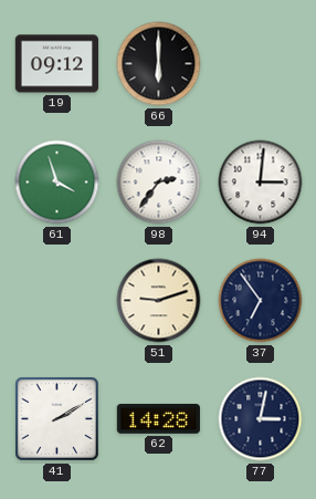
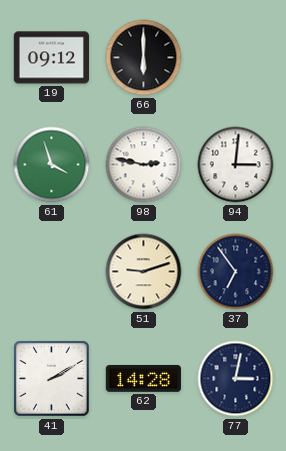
98: 2:36 -> 2:47
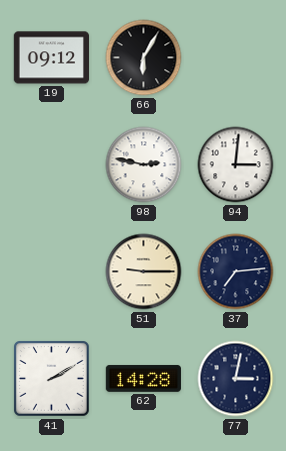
66: 6:00 -> 6:05
61: 3:57 -> none
51: 9:12 -> 9:15
37: 6:54 -> 7:14
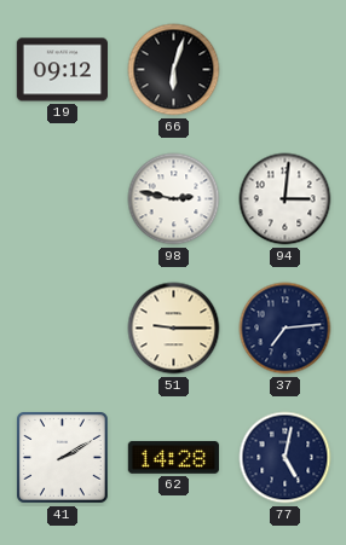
66: 6:05 -> 6:03
77: 3:02 -> 5:02
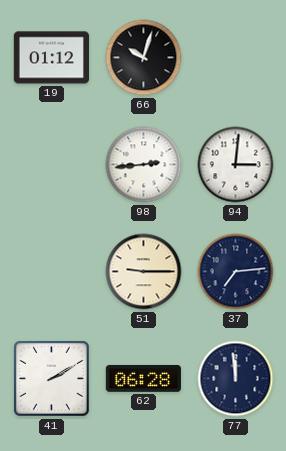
19: 09:12 -> 01:12
66: 6:03 -> 10:03
98: 2:47 -> 2:44
62: 14:28 -> 06:28
77: 5:02 -> 11:59
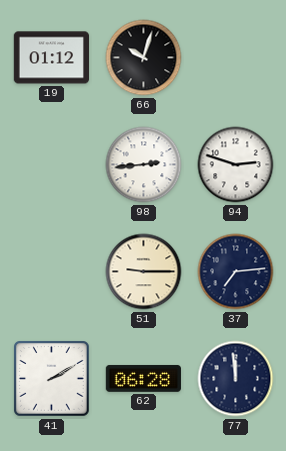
94: 3:01 -> 2:48
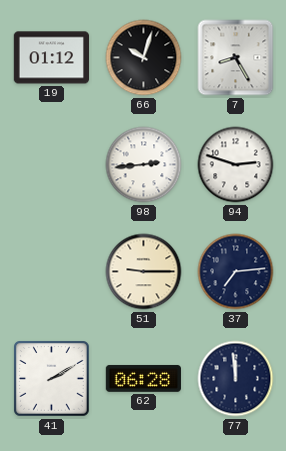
7: none -> 8:25
